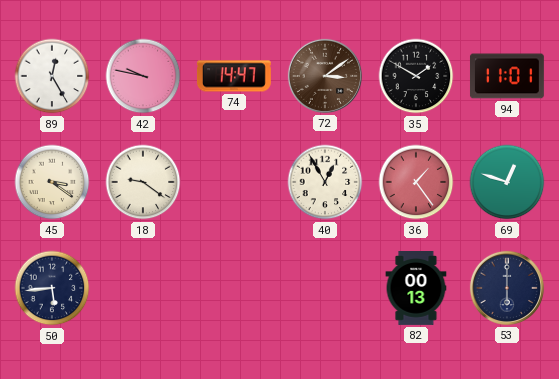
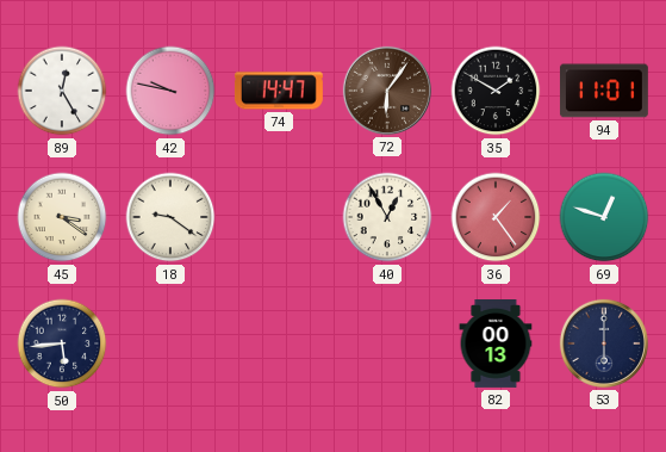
72: 3:09 -> 6:06
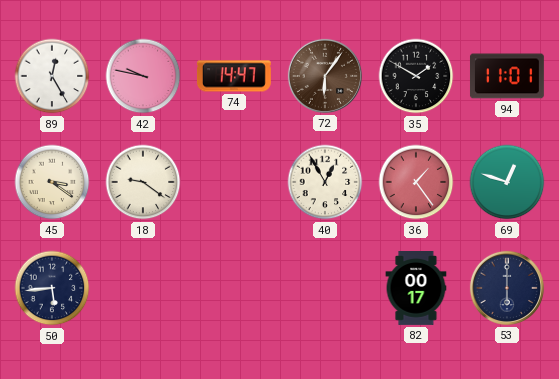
82: 00:13 -> 00:17
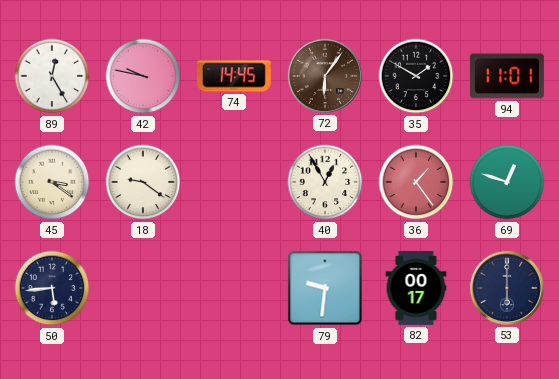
74: 14:47 -> 14:45
79: none -> 9:31
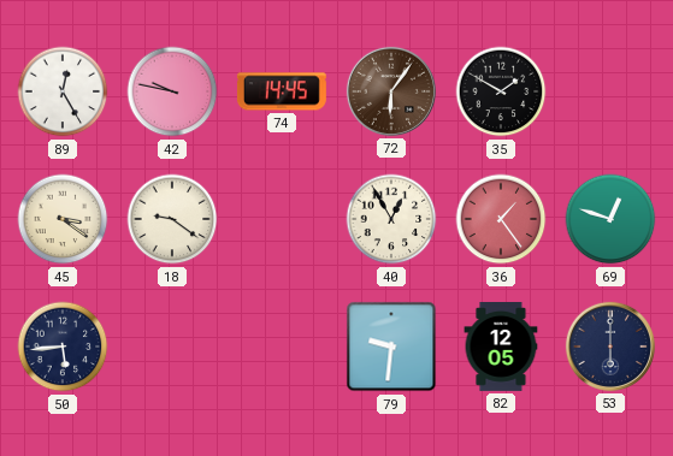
94: 11:01 -> none
82: 00:17 -> 12:05
